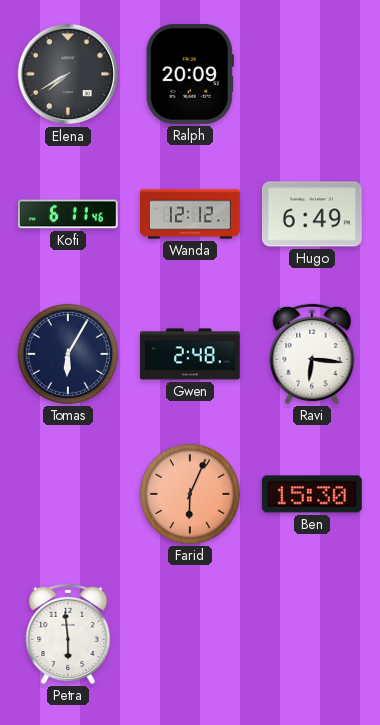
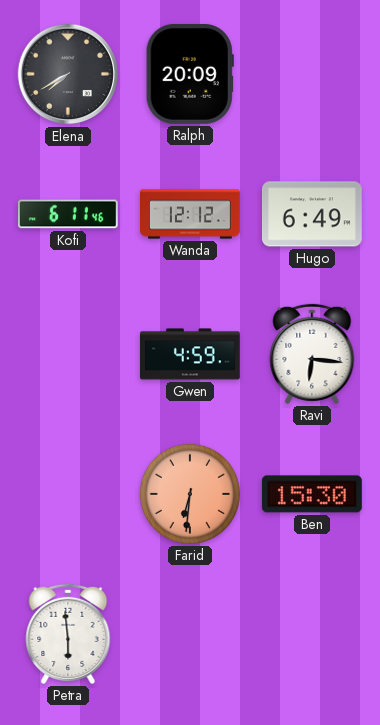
Tomas: 6:05 -> none
Gwen: 2:48 -> 4:59
Farid: 6:04 -> 6:31
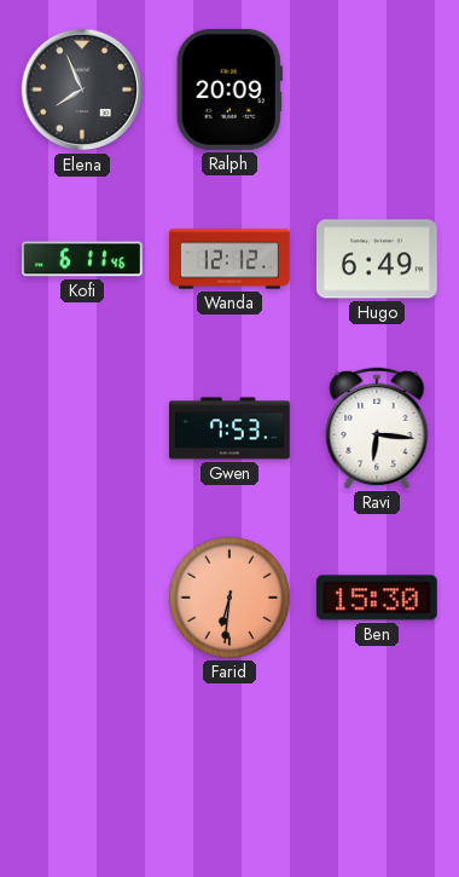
Elena: 7:40 -> 7:56
Gwen: 4:59 -> 7:53
Petra: 5:59 -> none
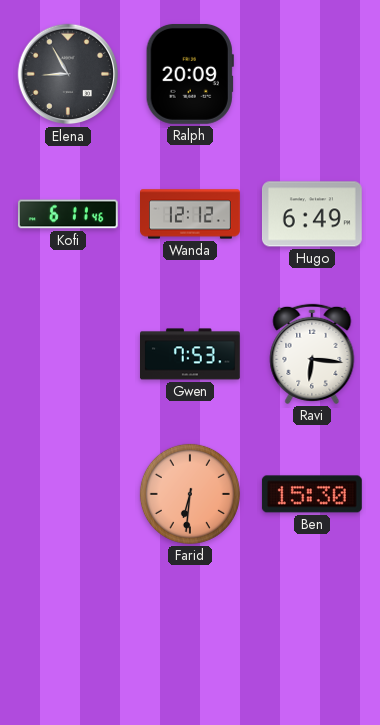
Elena: 7:56 -> 8:55
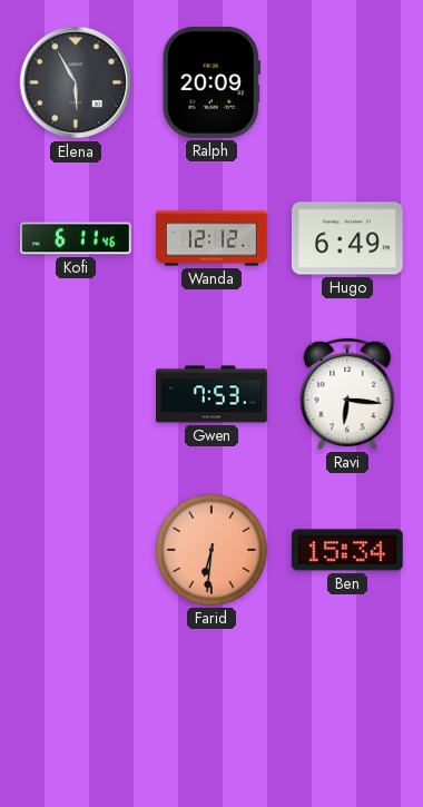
Elena: 8:55 -> 5:55
Ben: 15:30 -> 15:34
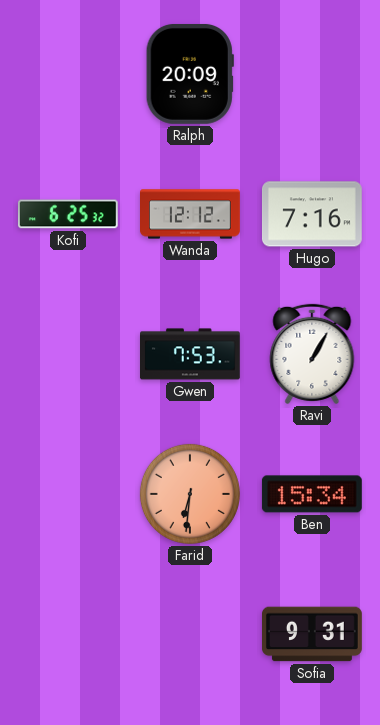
Elena: 5:55 -> none
Kofi: 6:11 -> 6:25
Hugo: 6:49 -> 7:16
Ravi: 6:16 -> 1:05
Sofia: none -> 9:31
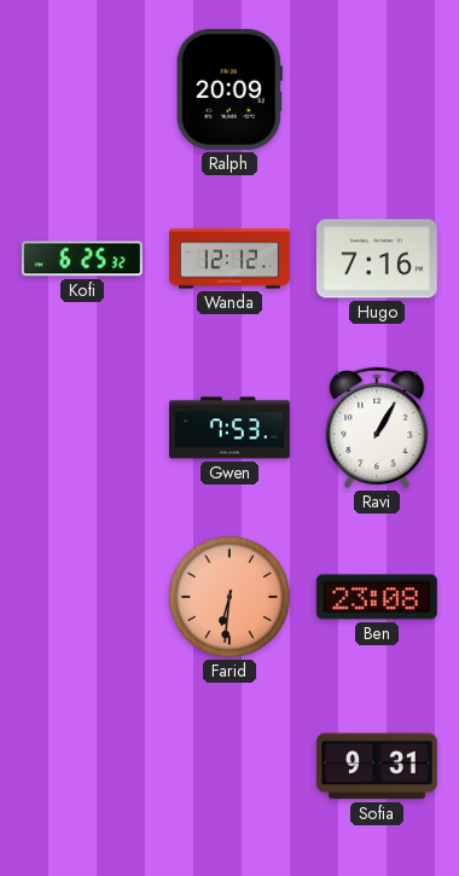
Ben: 15:34 -> 23:08
